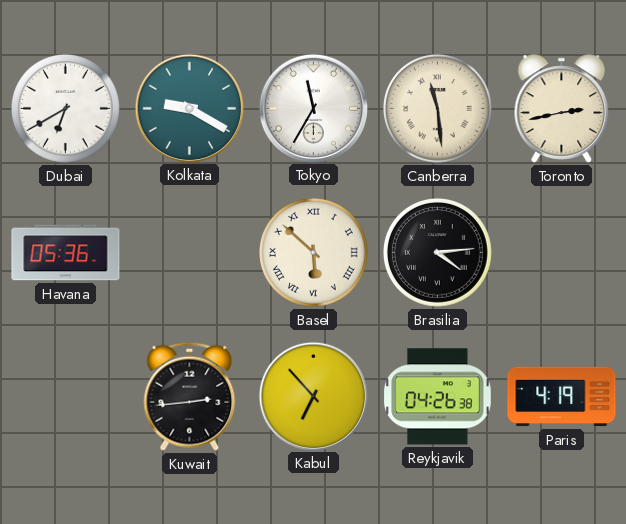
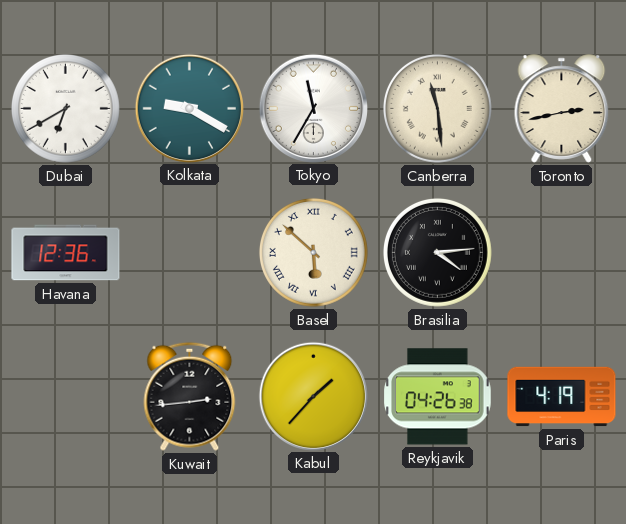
Havana: 05:36 -> 12:36
Kabul: 6:53 -> 1:37
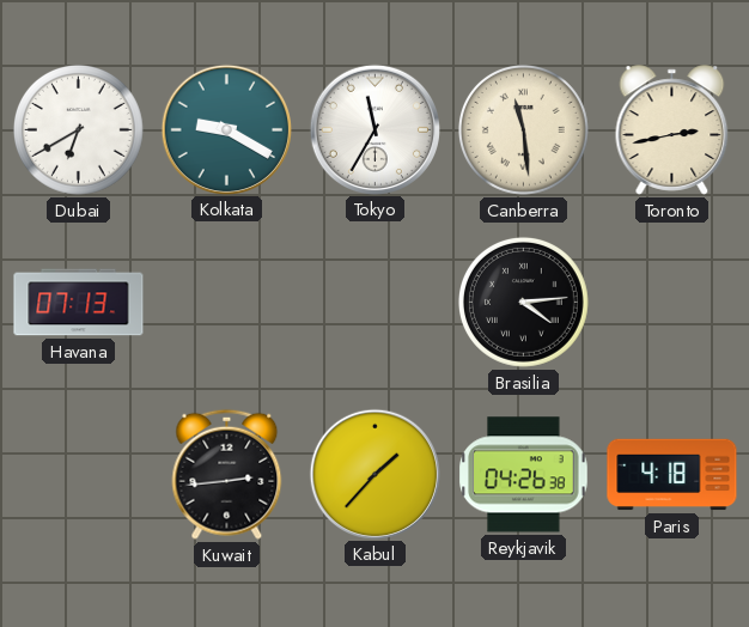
Havana: 12:36 -> 07:13
Basel: 5:52 -> none
Paris: 4:19 -> 4:18
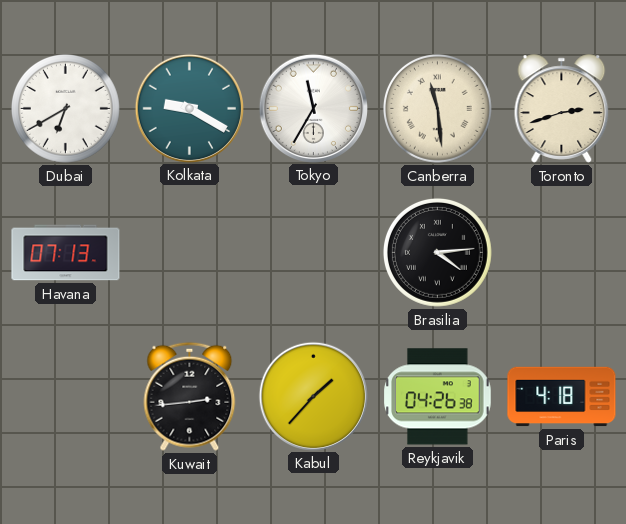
Toronto: 2:43 -> 2:42
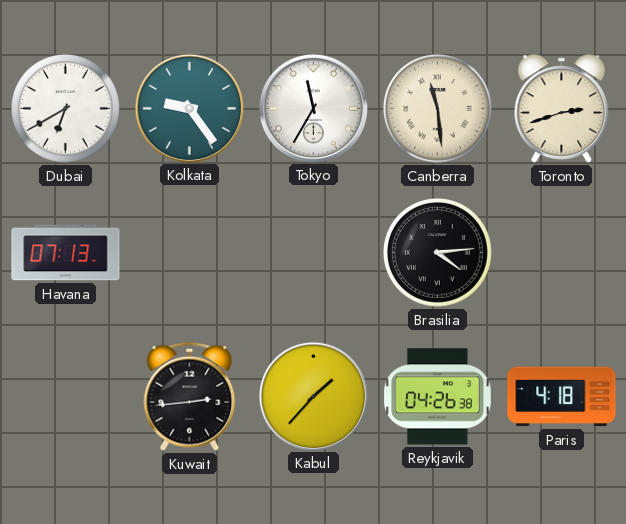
Kolkata: 9:20 -> 9:24
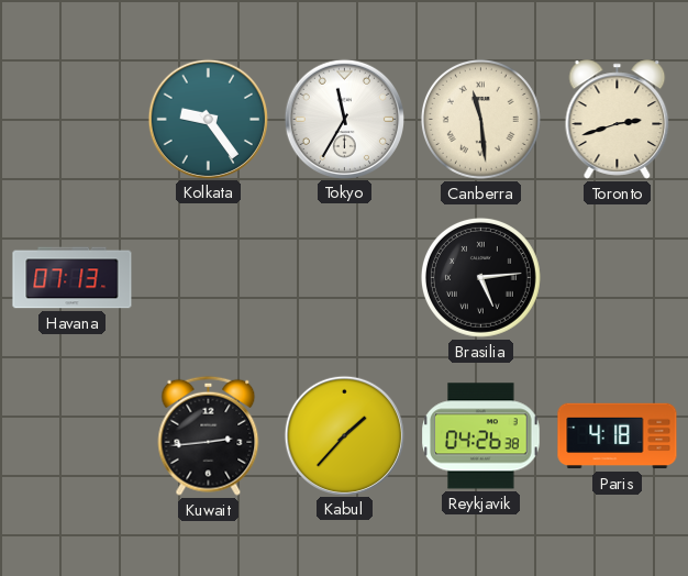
Dubai: 6:40 -> none
Brasilia: 4:14 -> 5:14
